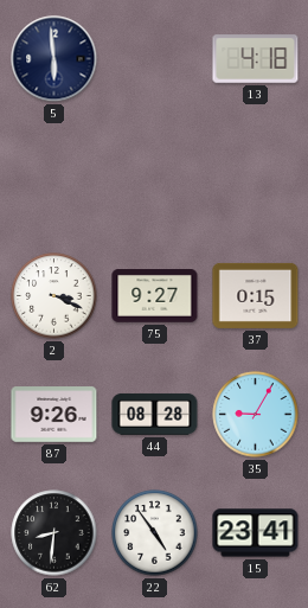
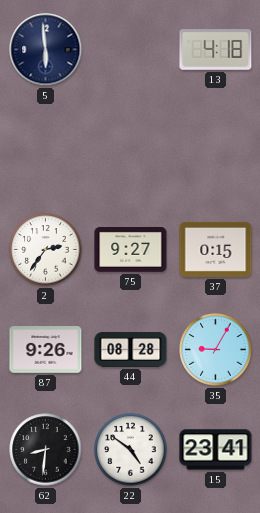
2: 3:19 -> 2:36
22: 4:54 -> 4:51
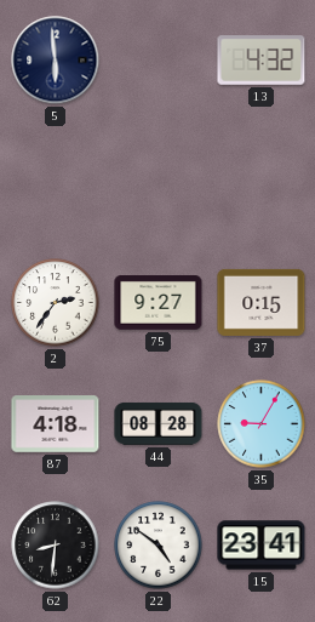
13: 4:18 -> 4:32
87: 9:26 -> 4:18
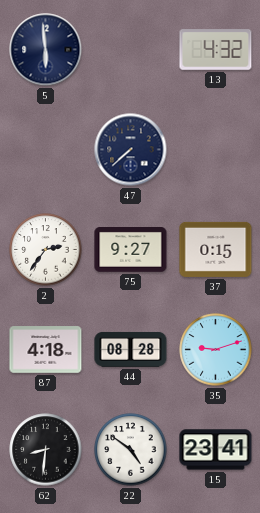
47: none -> 7:38
35: 9:05 -> 9:12
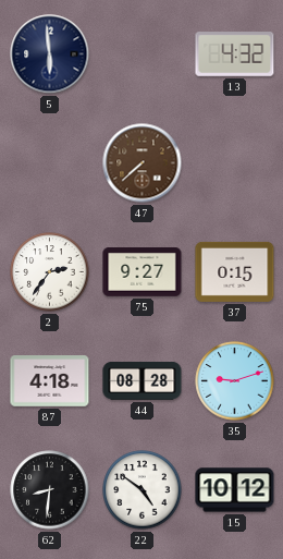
47 dial: navy -> brown
15: 23:41 -> 10:12
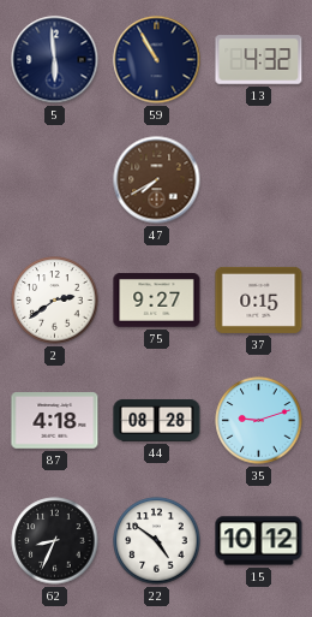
59: none -> 10:55
47: 7:38 -> 7:40
2: 2:36 -> 2:39
62: 8:31 -> 8:34
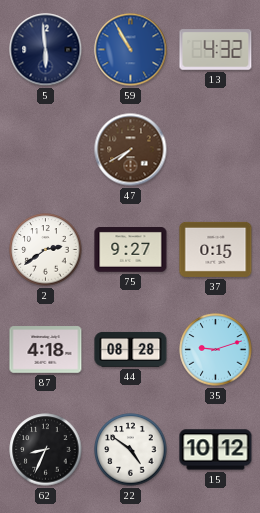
59 dial: navy -> blue
